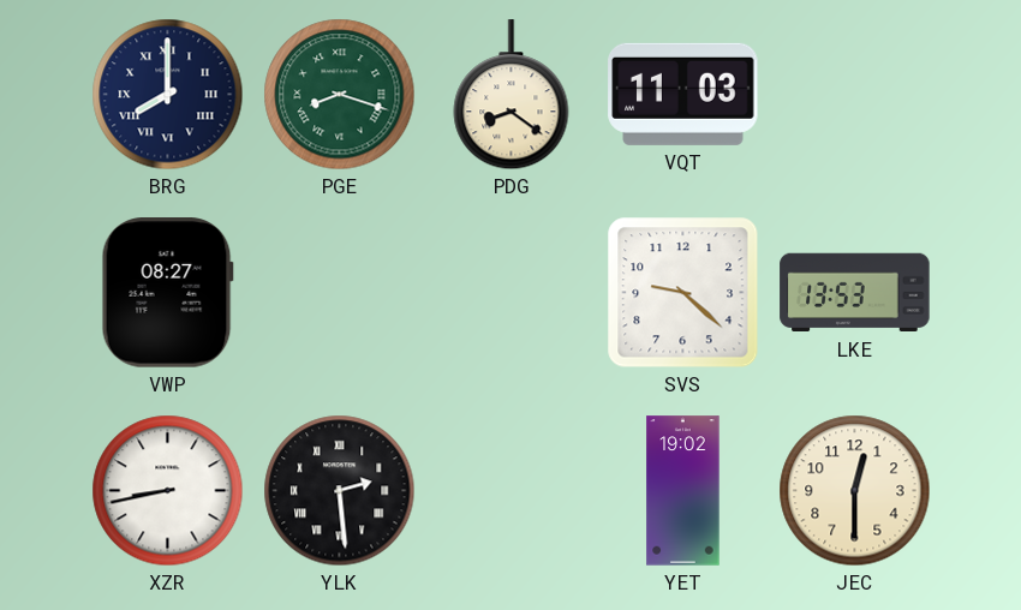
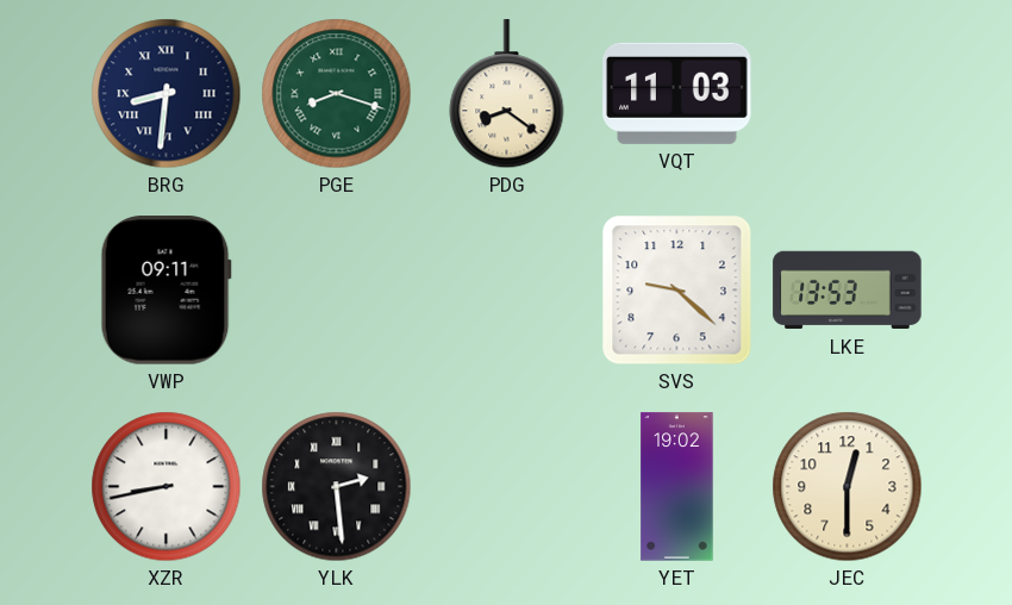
BRG: 8:00 -> 8:31
VWP: 08:27 -> 09:11
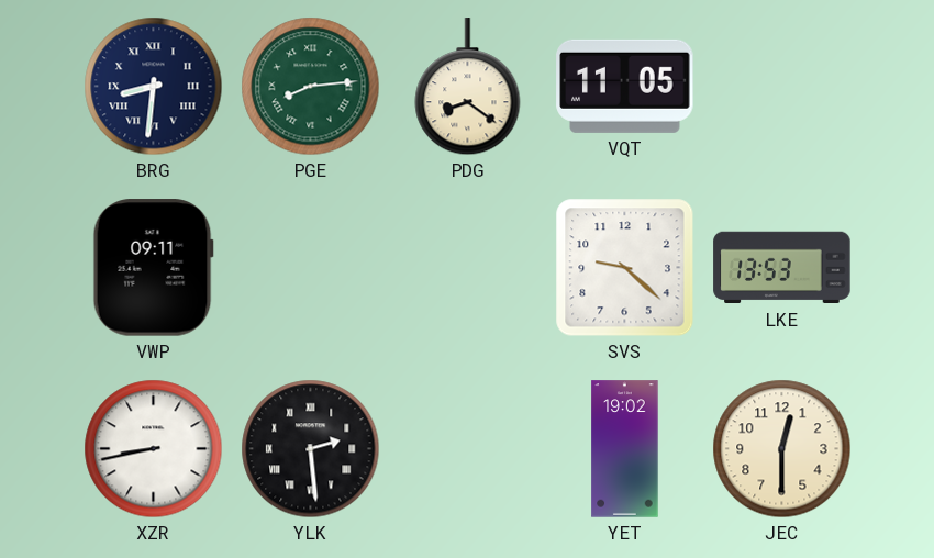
PGE: 8:18 -> 8:14
VQT: 11:03 -> 11:05
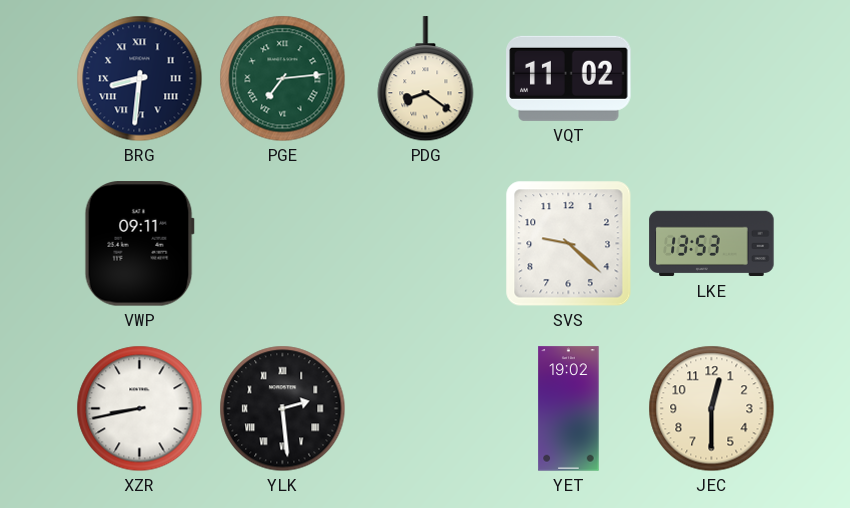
PGE: 8:14 -> 7:14
VQT: 11:05 -> 11:02
